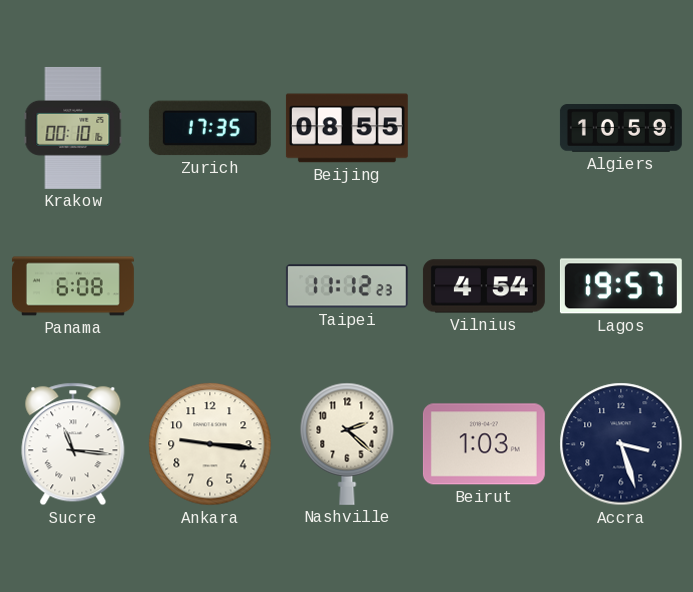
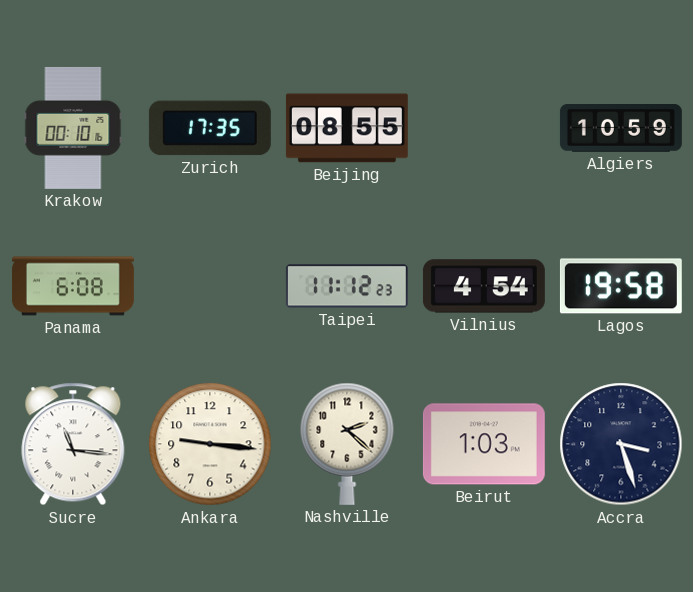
Lagos: 19:57 -> 19:58
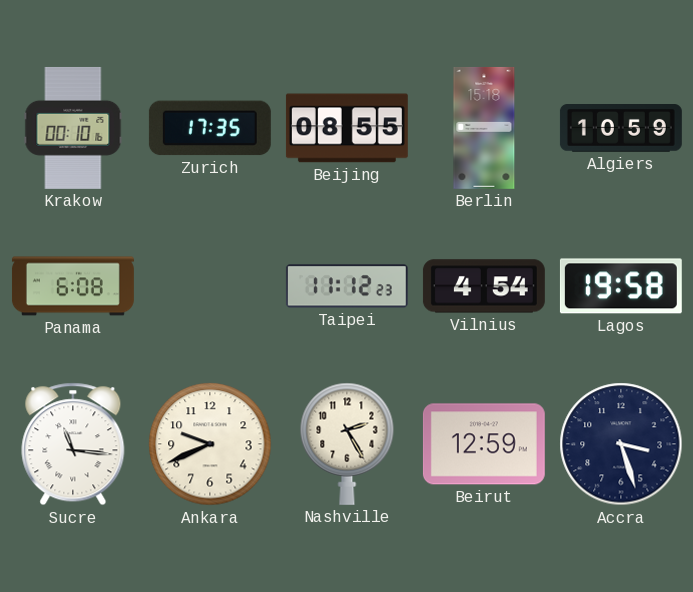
Berlin: none -> 15:18
Ankara: 9:16 -> 9:41
Nashville: 2:22 -> 2:25
Beirut: 1:03 -> 12:59
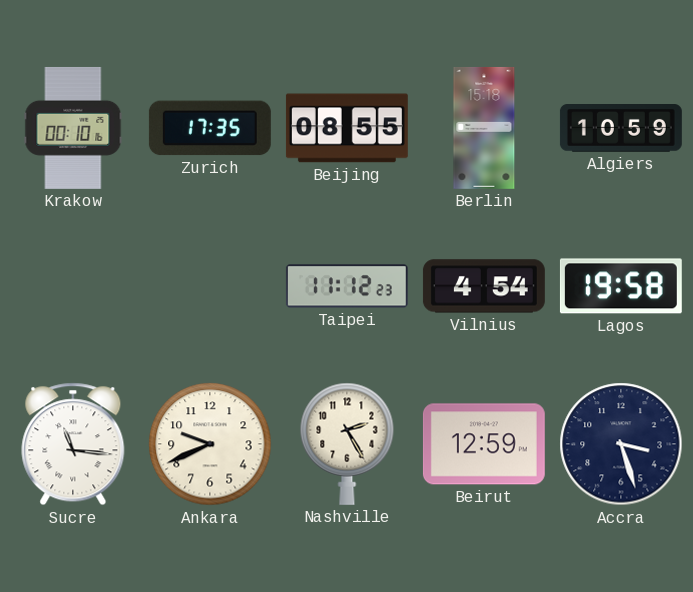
Panama: 6:08 -> none
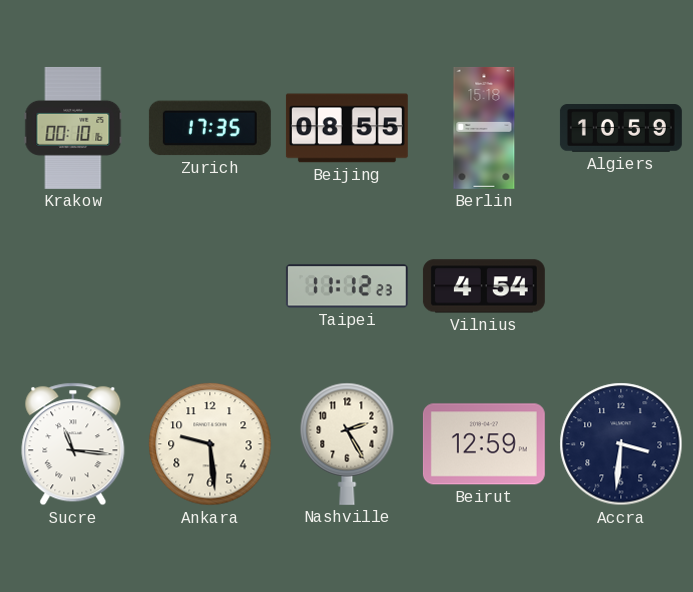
Lagos: 19:58 -> none
Ankara: 9:41 -> 9:29
Accra: 3:27 -> 3:31
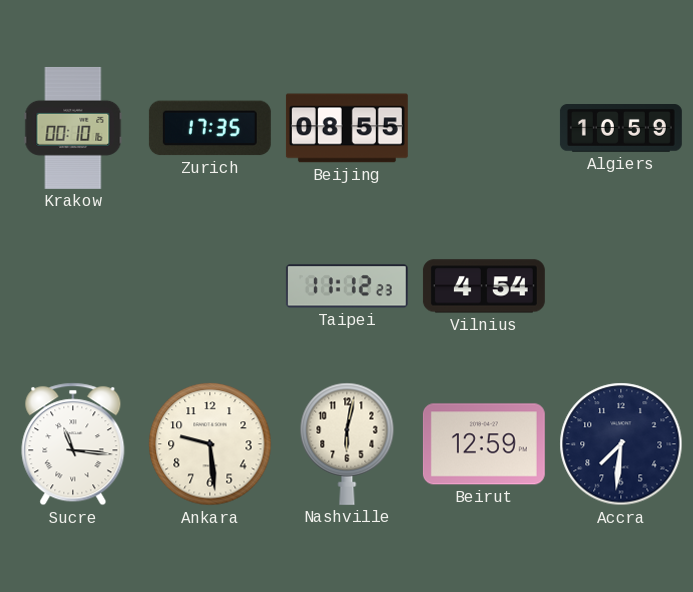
Berlin: 15:18 -> none
Nashville: 2:25 -> 6:02
Accra: 3:31 -> 7:31
